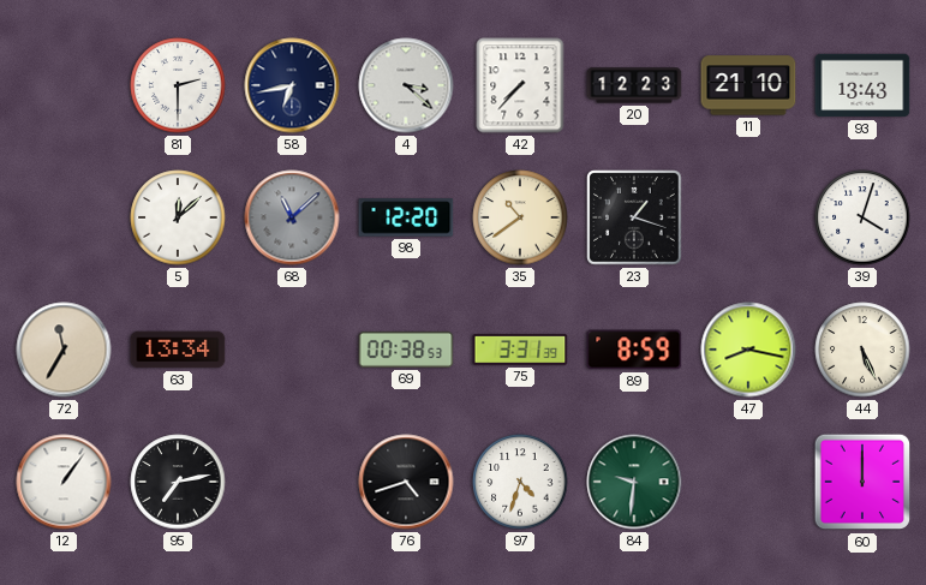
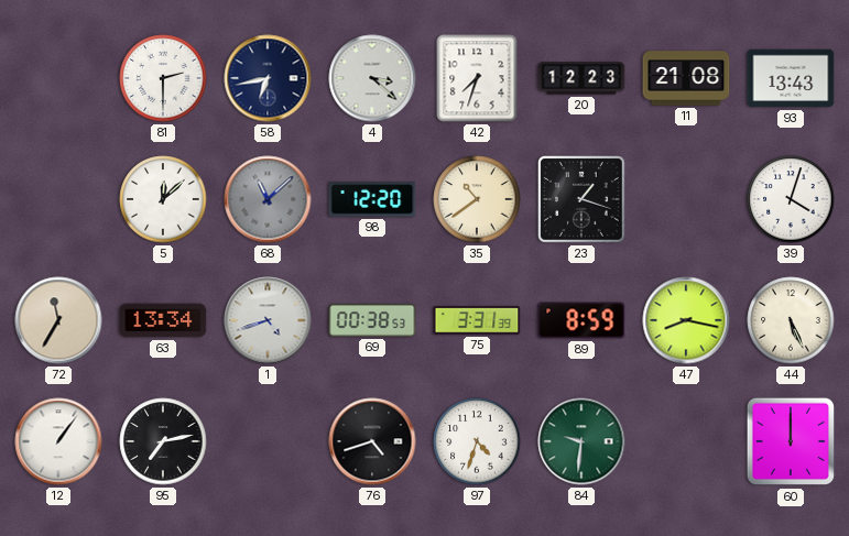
42: 7:37 -> 7:33
11: 21:10 -> 21:08
1: none -> 4:42
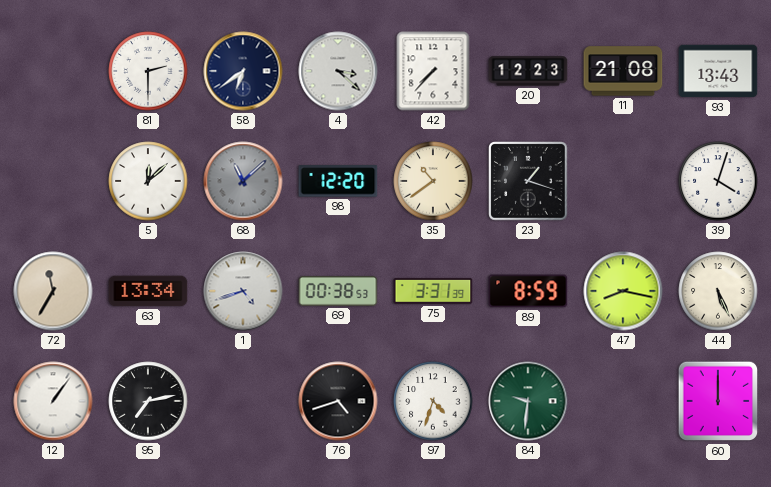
58: 6:43 -> 6:39
42: 7:33 -> 7:37
